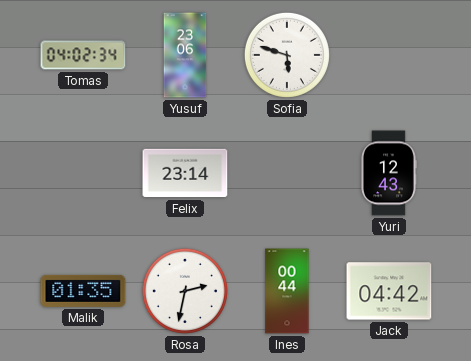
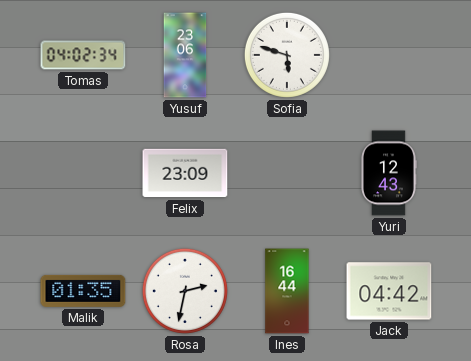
Felix: 23:14 -> 23:09
Ines: 00:44 -> 16:44
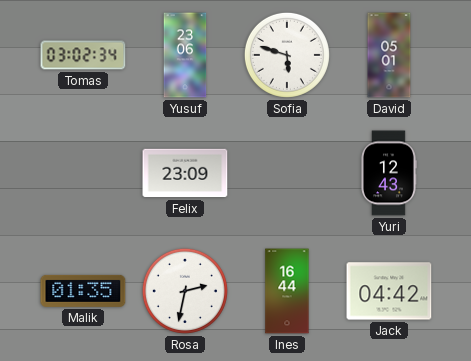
Tomas: 04:02 -> 03:02
David: none -> 05:01
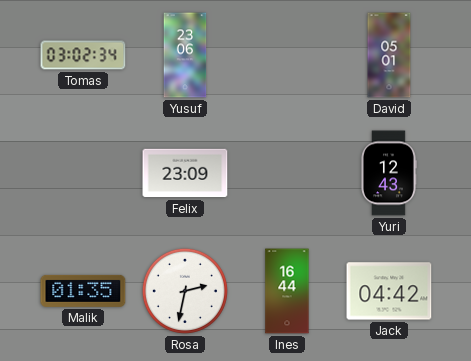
Sofia: 5:48 -> none
